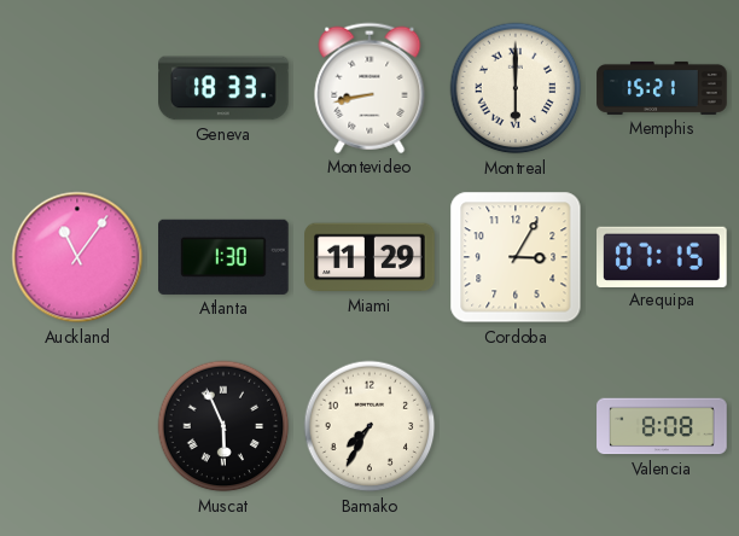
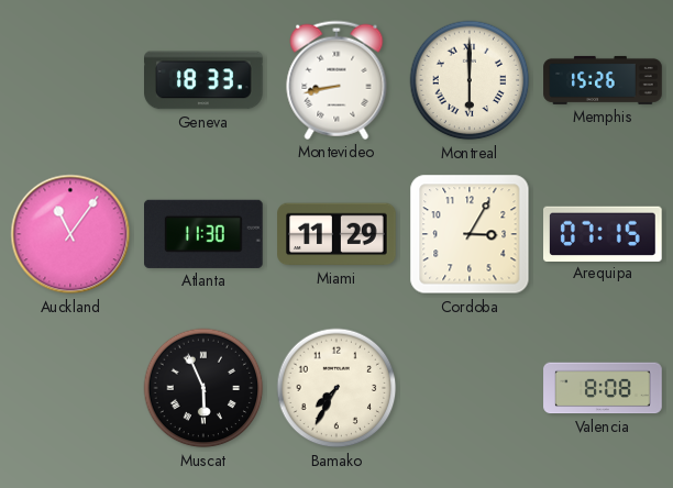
Memphis: 15:21 -> 15:26
Atlanta: 1:30 -> 11:30
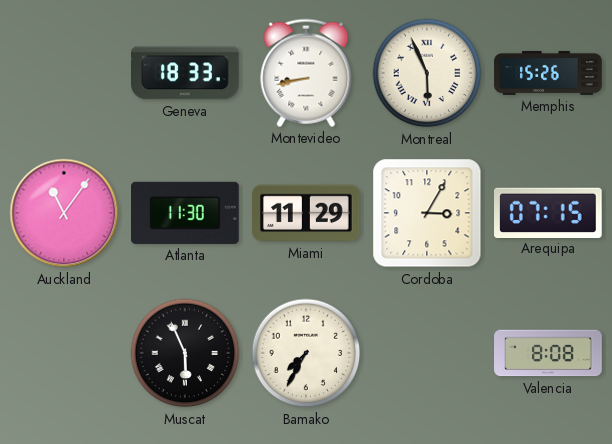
Montreal: 6:00 -> 5:56
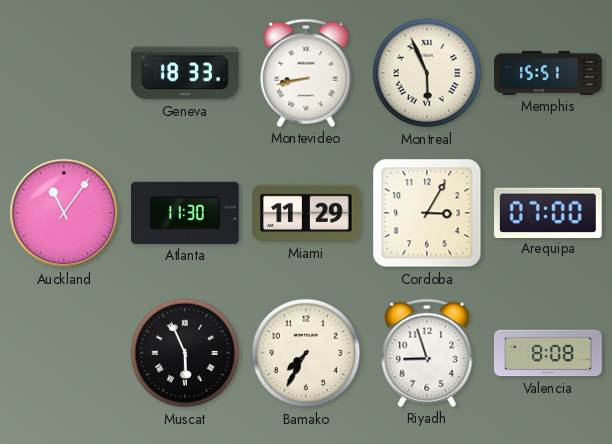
Memphis: 15:26 -> 15:51
Arequipa: 07:15 -> 07:00
Riyadh: none -> 8:57
